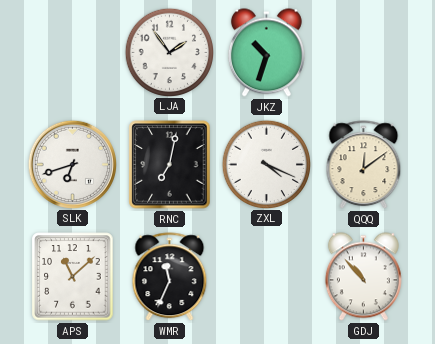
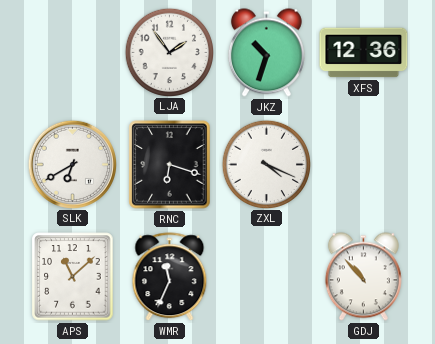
XFS: none -> 12:36
SLK: 6:42 -> 6:40
RNC: 7:02 -> 6:18
QQQ: 12:09 -> none
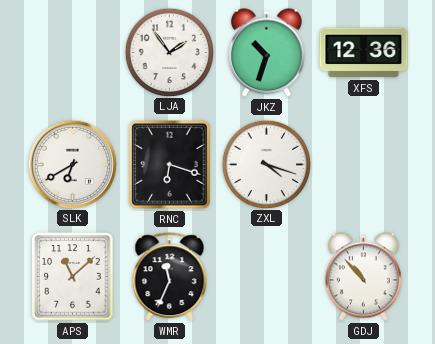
ZXL: 4:19 -> 4:18
